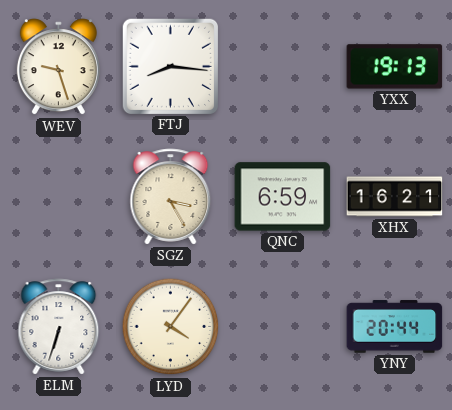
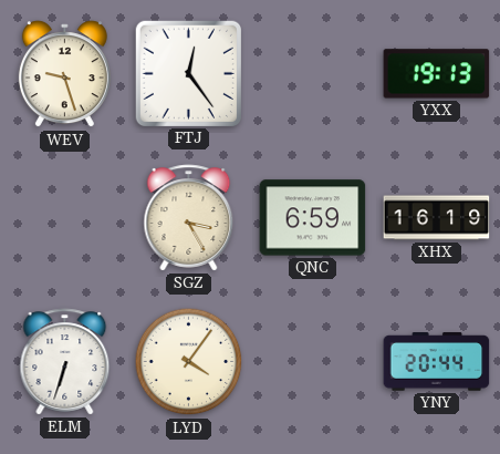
FTJ: 8:16 -> 12:24
XHX: 16:21 -> 16:19
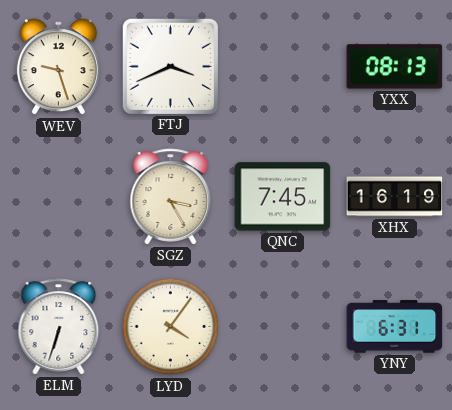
FTJ: 12:24 -> 3:41
YXX: 19:13 -> 08:13
QNC: 6:59 -> 7:45
YNY: 20:44 -> 6:31
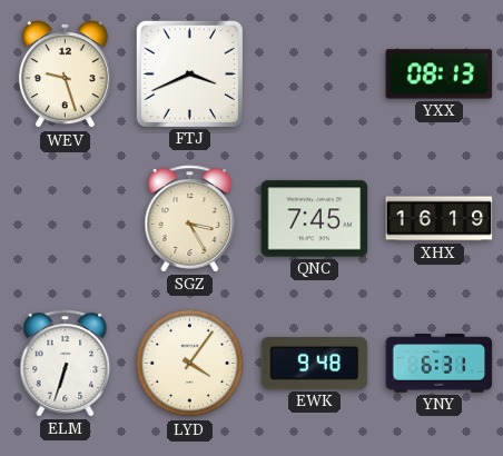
EWK: none -> 9:48
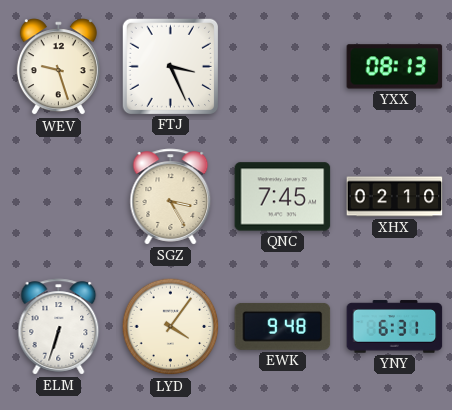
FTJ: 3:41 -> 3:26
XHX: 16:19 -> 02:10
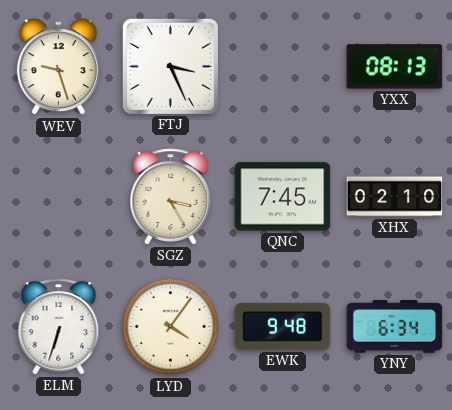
YNY: 6:31 -> 6:34
